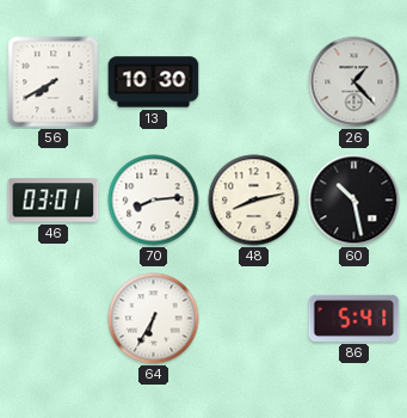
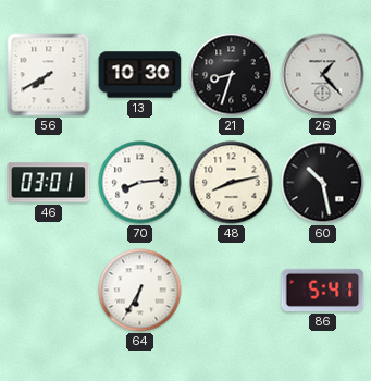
21: none -> 8:33
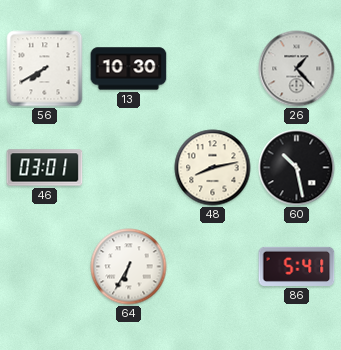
21: 8:33 -> none
70: 8:14 -> none
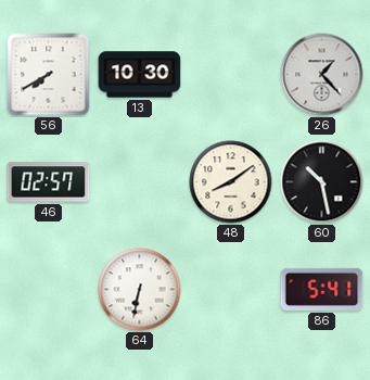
46: 03:01 -> 02:57
48: 8:13 -> 8:09
64: 6:35 -> 6:32
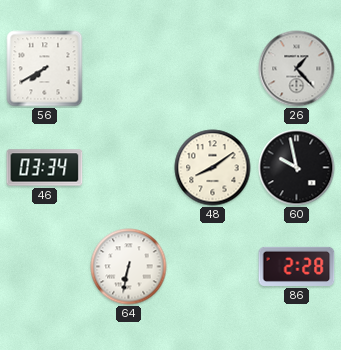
13: 10:30 -> none
46: 02:57 -> 03:34
60: 10:28 -> 9:58
86: 5:41 -> 2:28
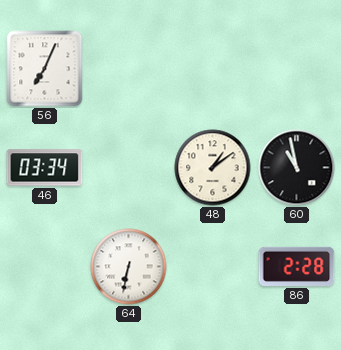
56: 7:40 -> 7:04
26: 1:23 -> none
48: 8:09 -> 1:09
60: 9:58 -> 10:58
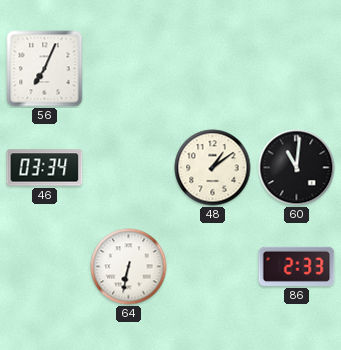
60: 10:58 -> 11:01
86: 2:28 -> 2:33
